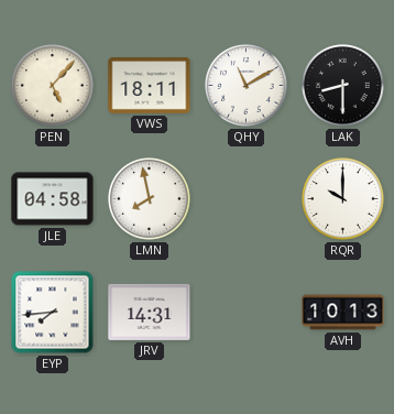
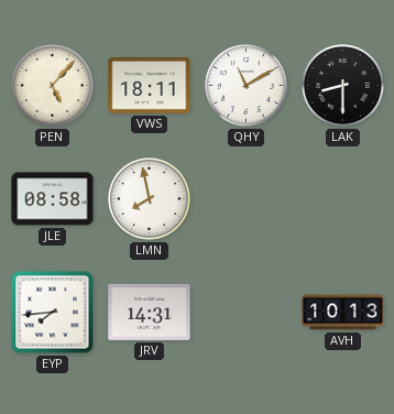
JLE: 04:58 -> 08:58
RQR: 10:00 -> none
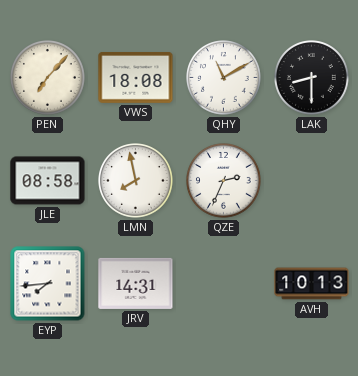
PEN: 5:07 -> 7:07
VWS: 18:11 -> 18:08
QZE: none -> 2:34
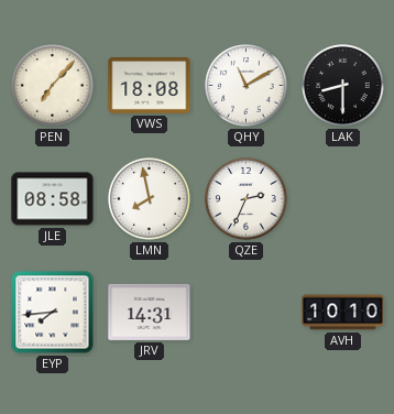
AVH: 10:13 -> 10:10
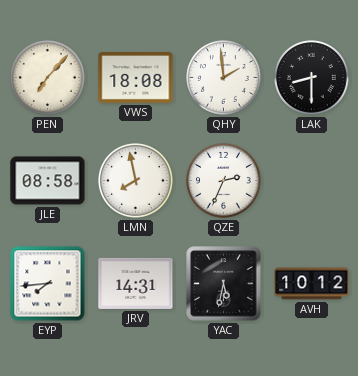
QHY: 11:10 -> 1:59
YAC: none -> 5:32
AVH: 10:10 -> 10:12
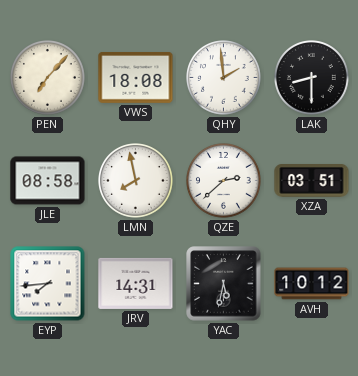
QZE: 2:34 -> 2:38
XZA: none -> 03:51
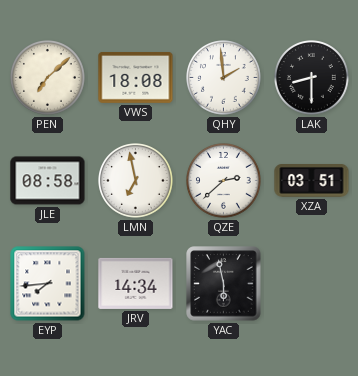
PEN: 7:07 -> 7:08
LMN: 7:58 -> 6:58
JRV: 14:31 -> 14:34
YAC: 5:32 -> 5:58
AVH: 10:12 -> none
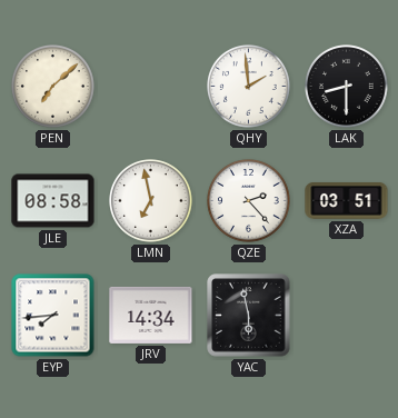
VWS: 18:08 -> none
QZE: 2:38 -> 2:23
